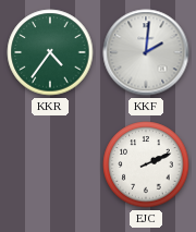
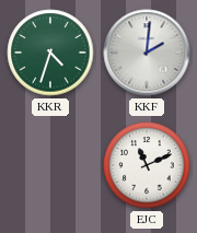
KKR: 4:36 -> 4:33
EJC: 2:11 -> 11:11
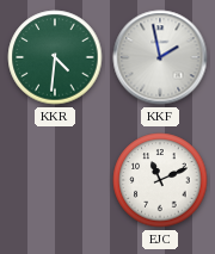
KKR: 4:33 -> 4:31
KKF: 2:01 -> 1:58
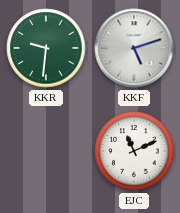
KKR: 4:31 -> 9:31
KKF: 1:58 -> 5:12
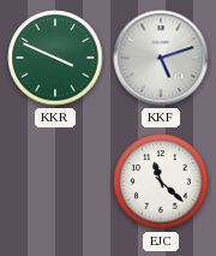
KKR: 9:31 -> 3:49
EJC: 11:11 -> 11:22
